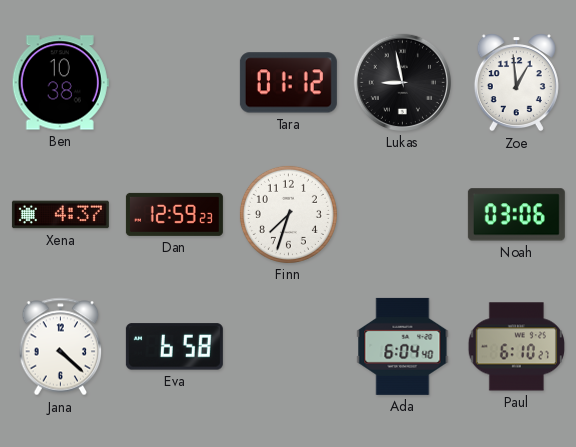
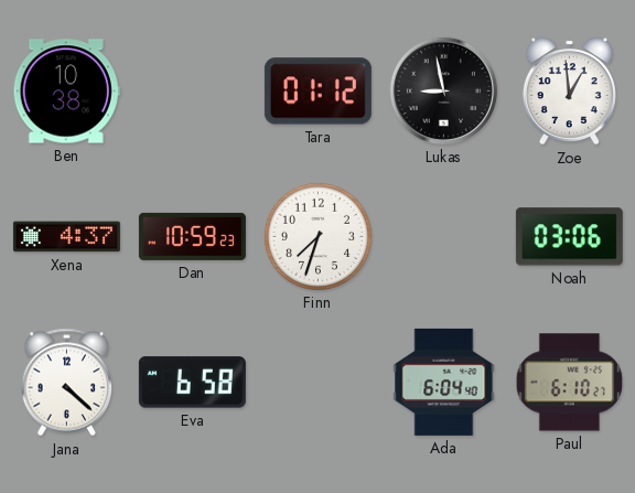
Dan: 12:59 -> 10:59
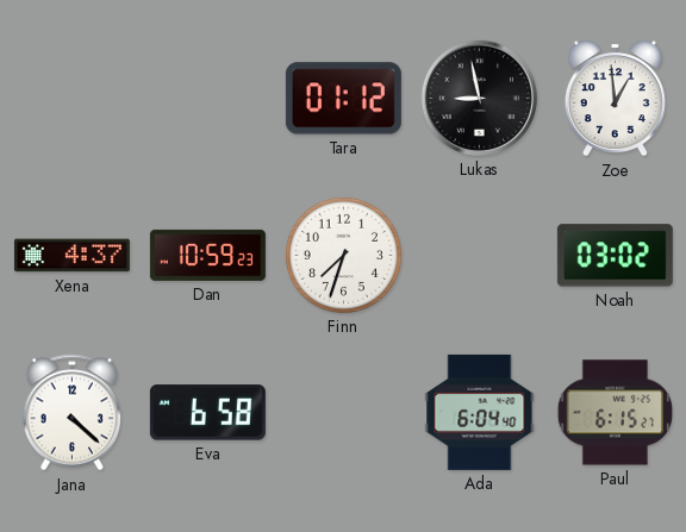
Ben: 10:38 -> none
Noah: 03:06 -> 03:02
Paul: 6:10 -> 6:15
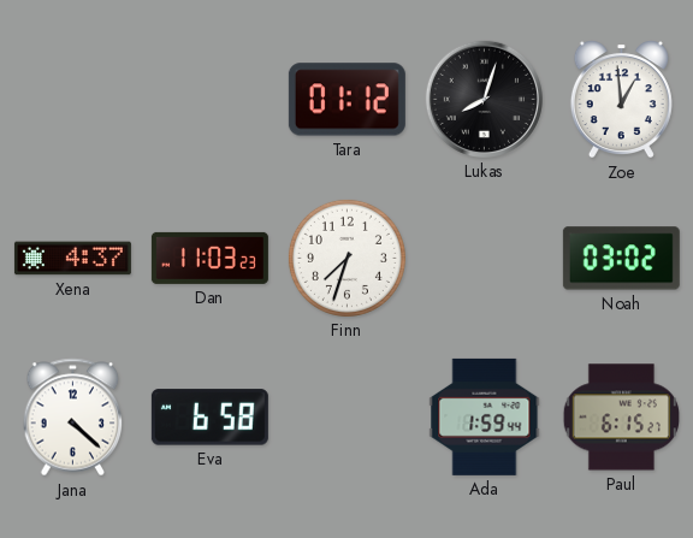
Lukas: 8:58 -> 8:03
Dan: 10:59 -> 11:03
Ada: 6:04 -> 1:59
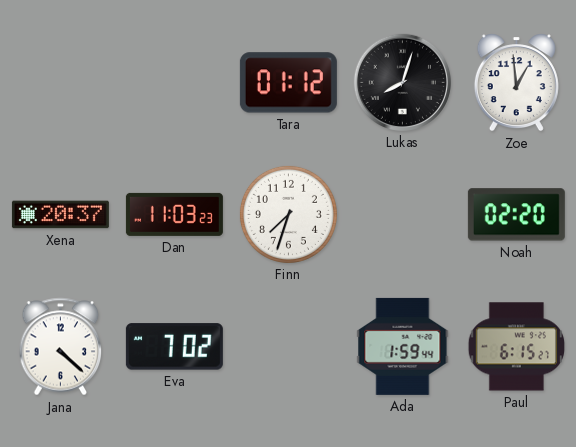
Xena: 4:37 -> 20:37
Noah: 03:02 -> 02:20
Eva: 6:58 -> 7:02
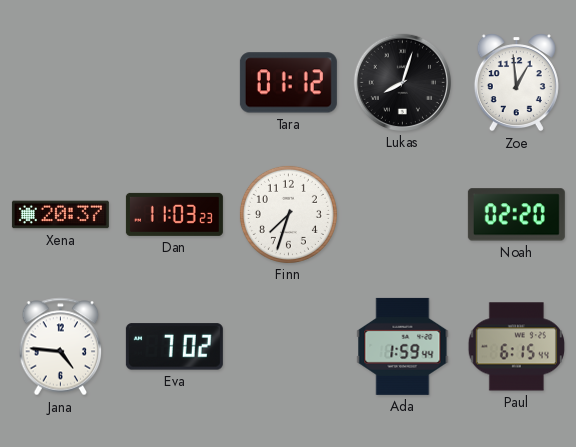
Jana: 4:22 -> 4:46
Paul: 6:15:27 -> 6:15:44
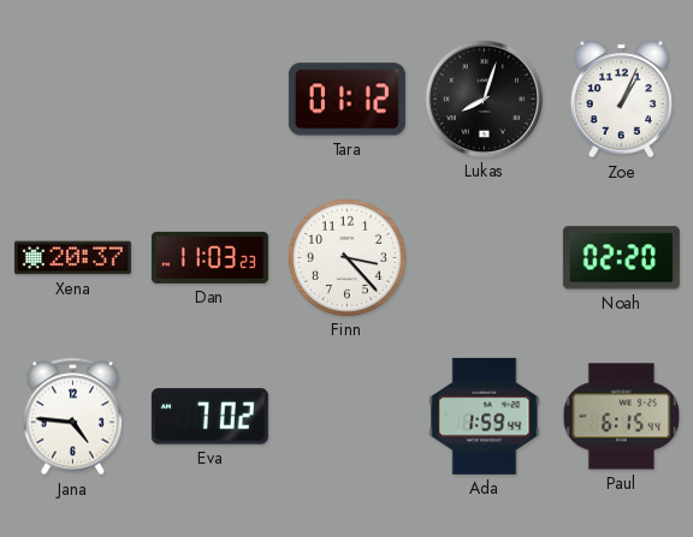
Zoe: 12:59 -> 1:04
Finn: 7:33 -> 3:23
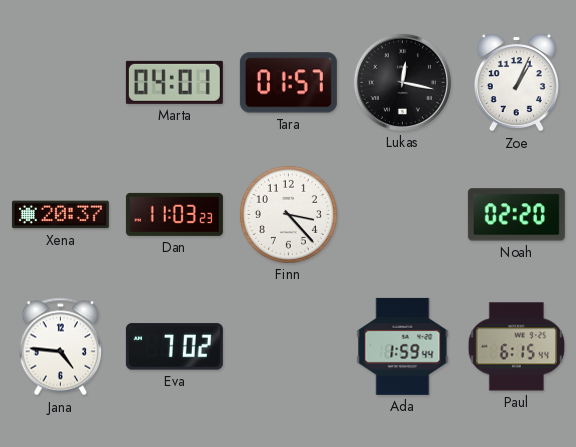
Marta: none -> 04:01
Tara: 01:12 -> 01:57
Lukas: 8:03 -> 12:17
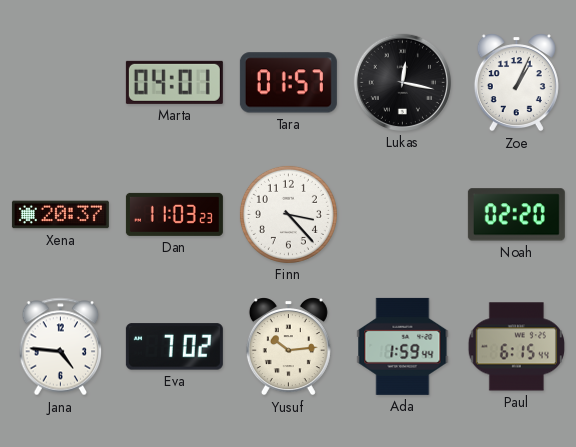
Yusuf: none -> 10:14
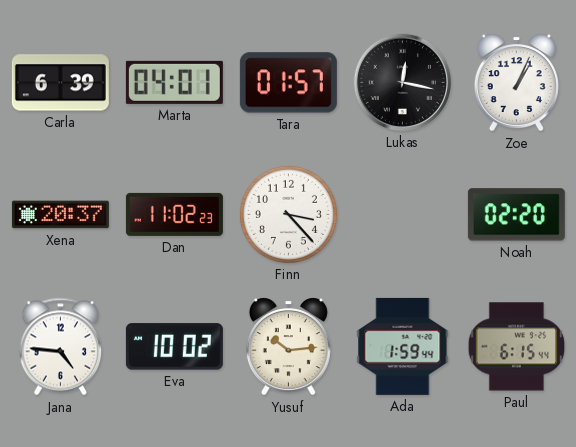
Carla: none -> 6:39
Dan: 11:03 -> 11:02
Eva: 7:02 -> 10:02
